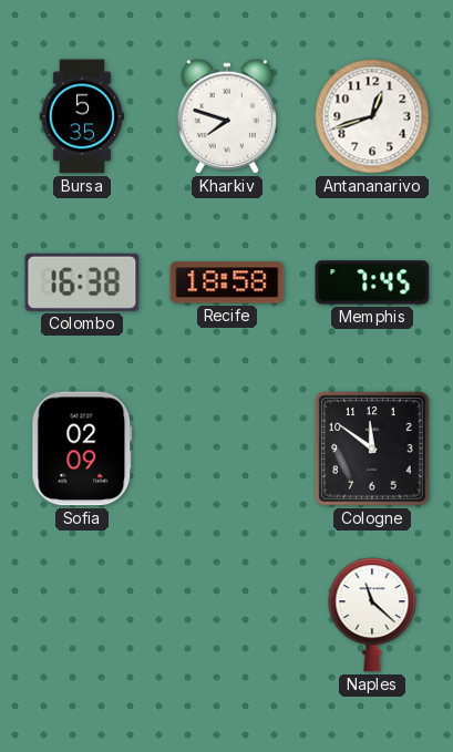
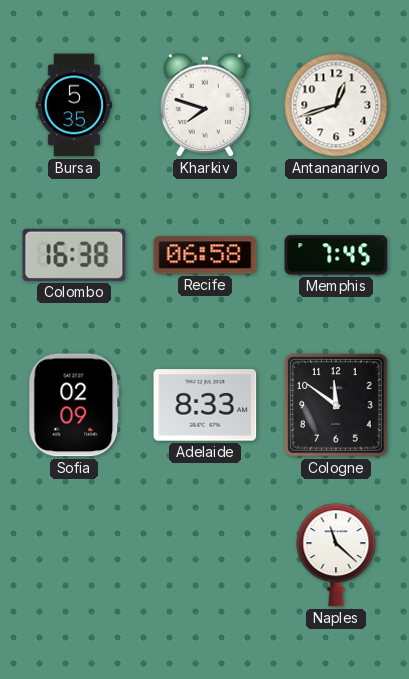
Recife: 18:58 -> 06:58
Adelaide: none -> 8:33
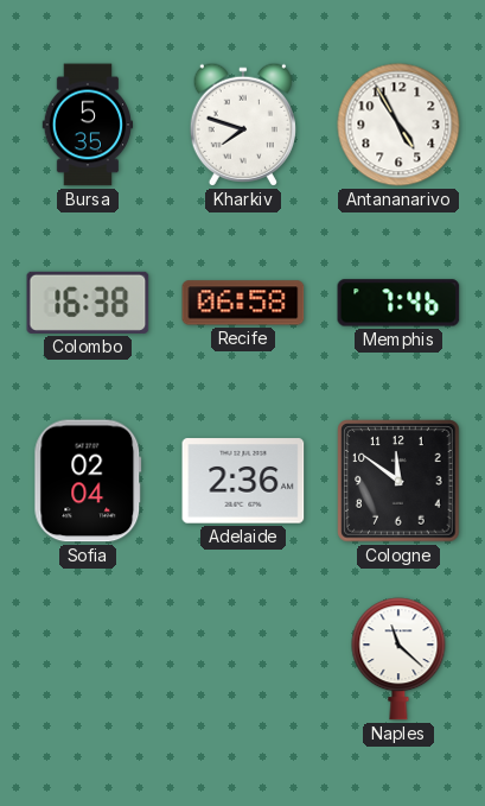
Antananarivo: 12:42 -> 4:55
Memphis: 7:45 -> 7:46
Sofia: 02:09 -> 02:04
Adelaide: 8:33 -> 2:36
